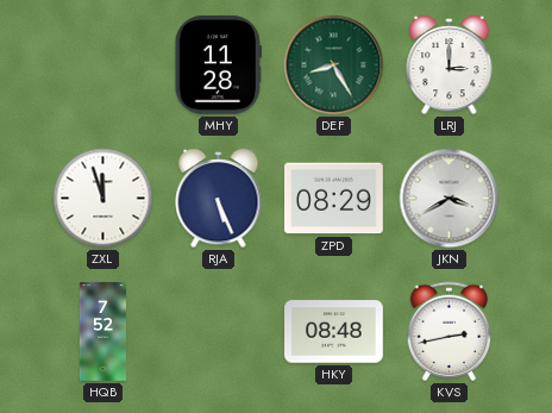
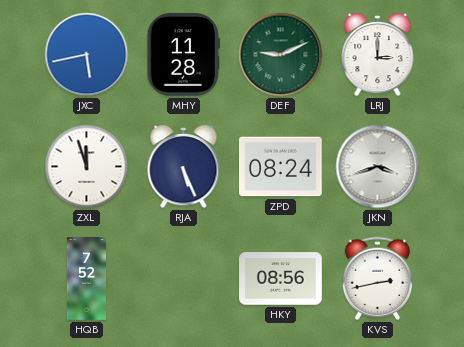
JXC: none -> 5:43
DEF: 8:25 -> 9:11
ZPD: 08:29 -> 08:24
JKN: 3:40 -> 3:42
HKY: 08:48 -> 08:56
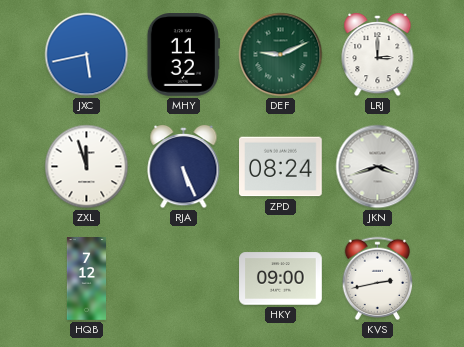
MHY: 11:28 -> 11:32
HQB: 7:52 -> 7:12
HKY: 08:56 -> 09:00
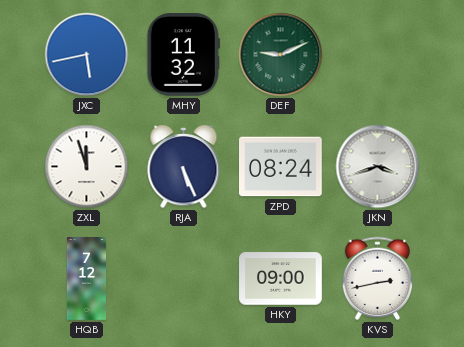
LRJ: 3:00 -> none
